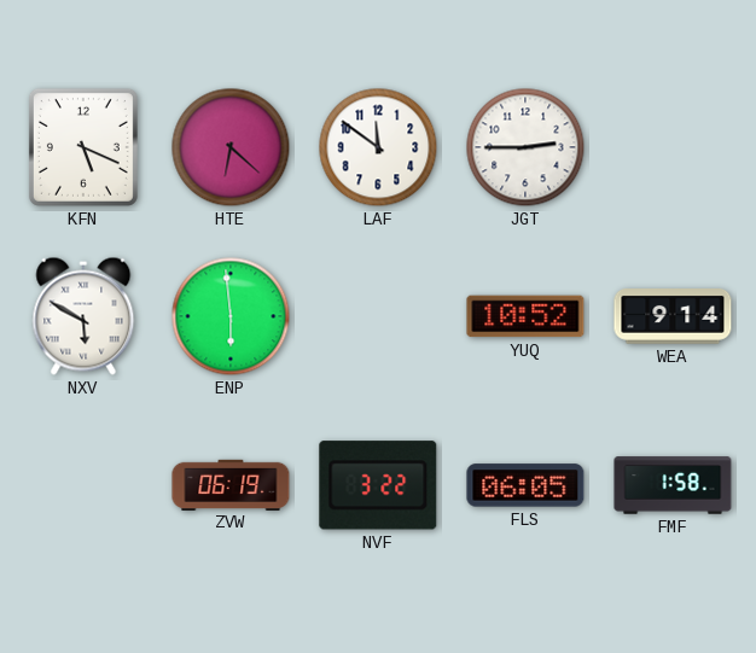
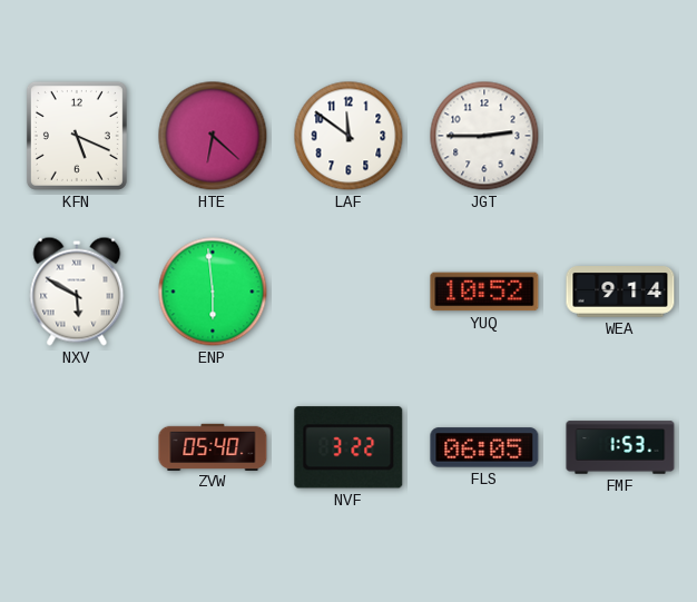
ZVW: 06:19 -> 05:40
FMF: 1:58 -> 1:53
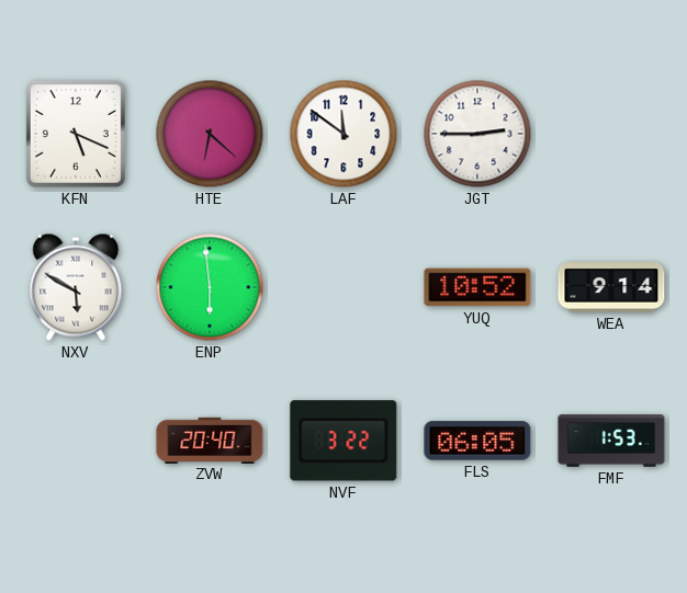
ZVW: 05:40 -> 20:40
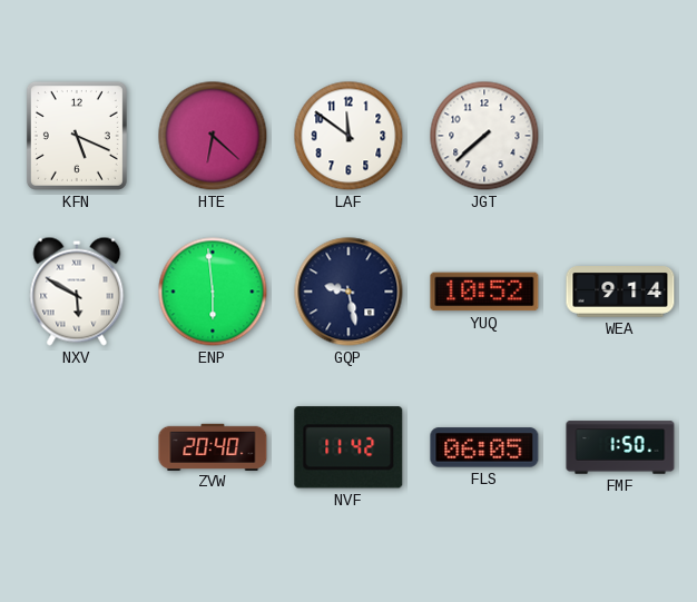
JGT: 2:45 -> 7:38
GQP: none -> 9:28
NVF: 3:22 -> 11:42
FMF: 1:53 -> 1:50
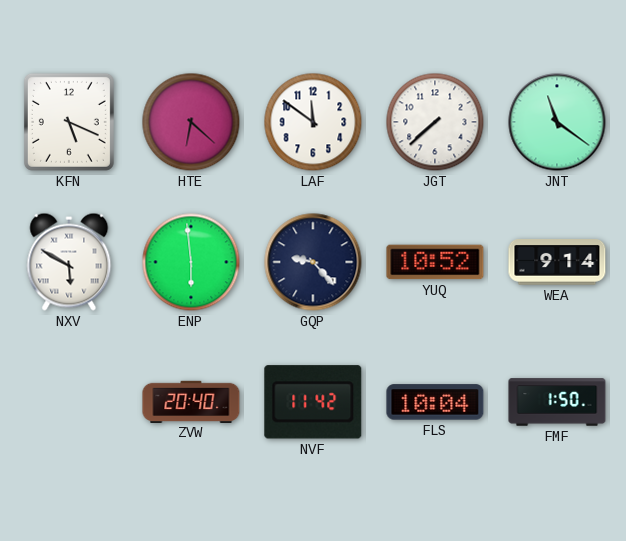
JNT: none -> 11:21
GQP: 9:28 -> 9:23
FLS: 06:05 -> 10:04
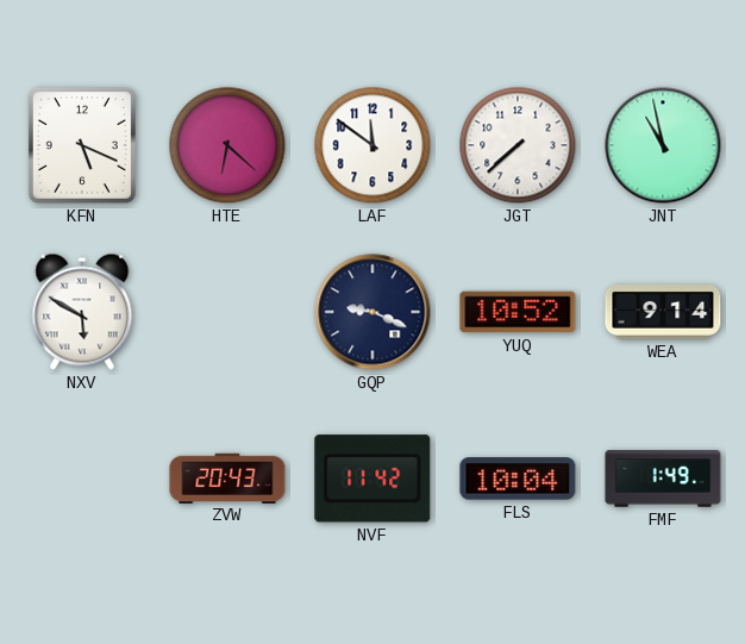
JNT: 11:21 -> 10:58
ENP: 5:59 -> none
GQP: 9:23 -> 9:19
ZVW: 20:40 -> 20:43
FMF: 1:50 -> 1:49
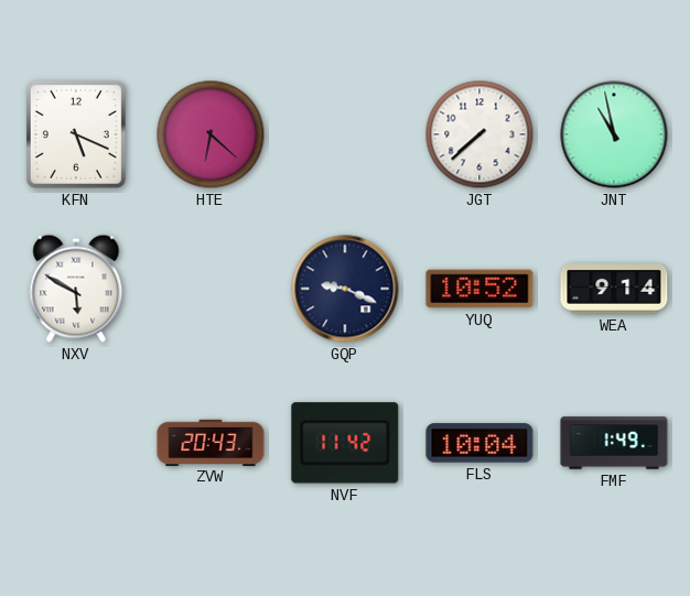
LAF: 11:51 -> none
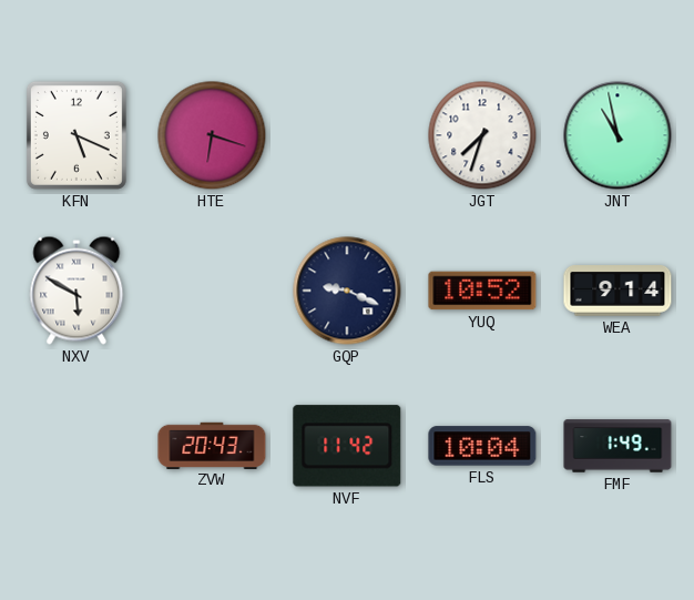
HTE: 6:22 -> 6:18
JGT: 7:38 -> 7:33
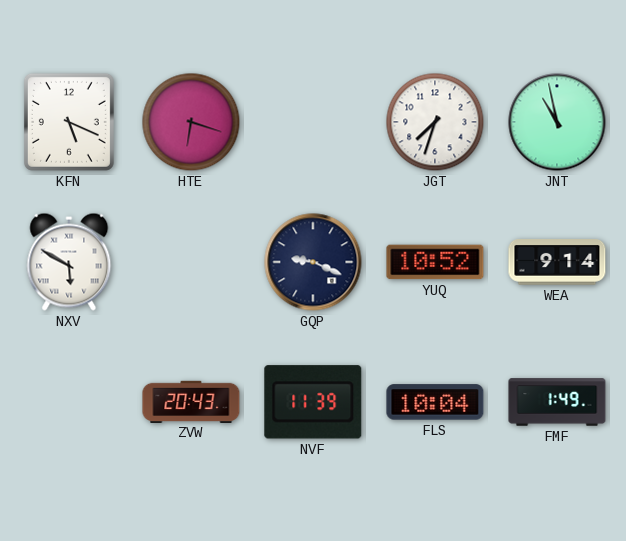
NVF: 11:42 -> 11:39
